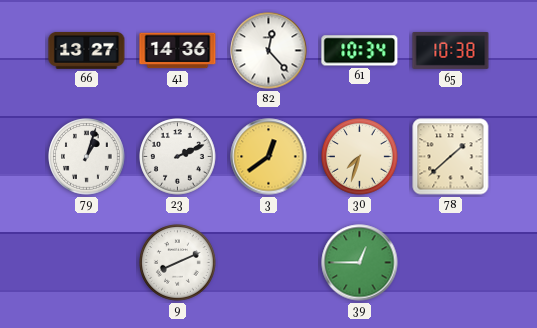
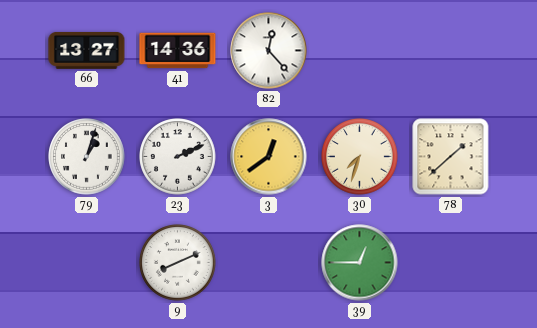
61: 10:34 -> none
65: 10:38 -> none
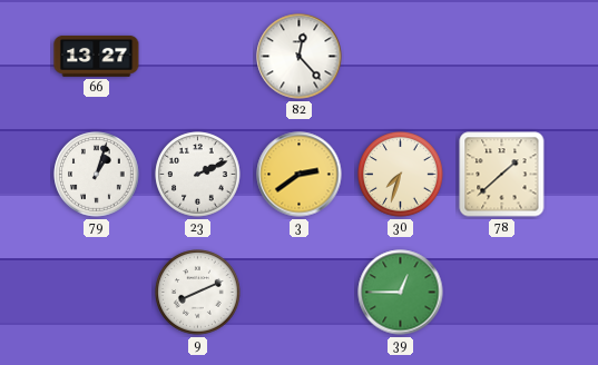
41: 14:36 -> none
3: 12:39 -> 2:39
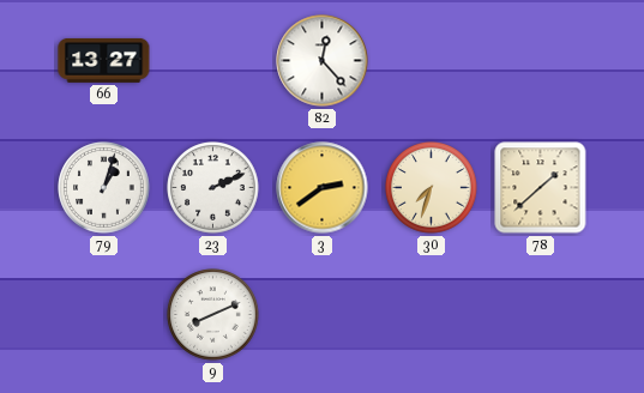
39: 12:45 -> none
